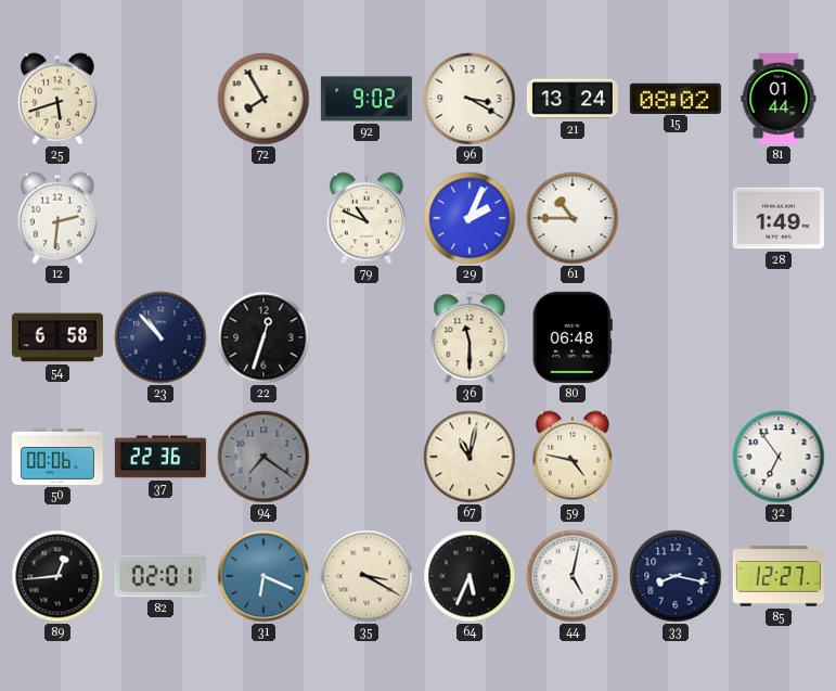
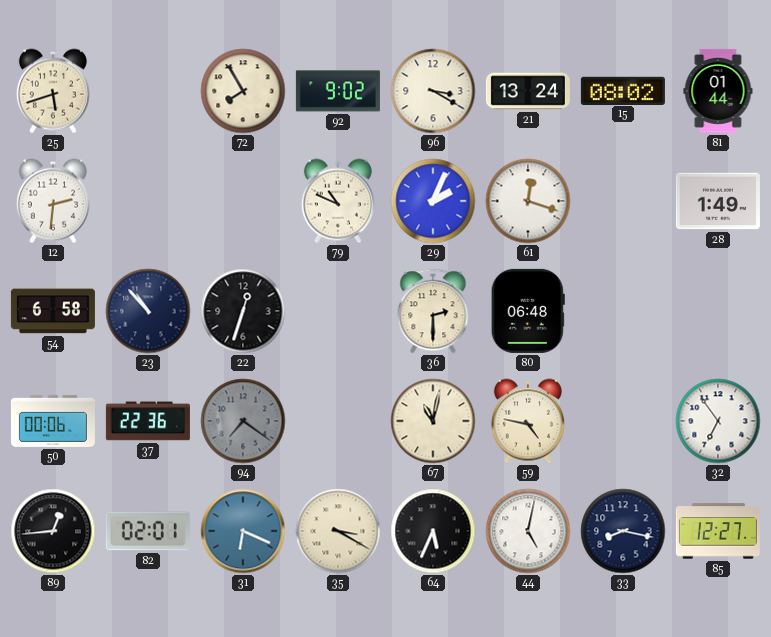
61: 10:45 -> 12:18
36: 11:30 -> 2:30
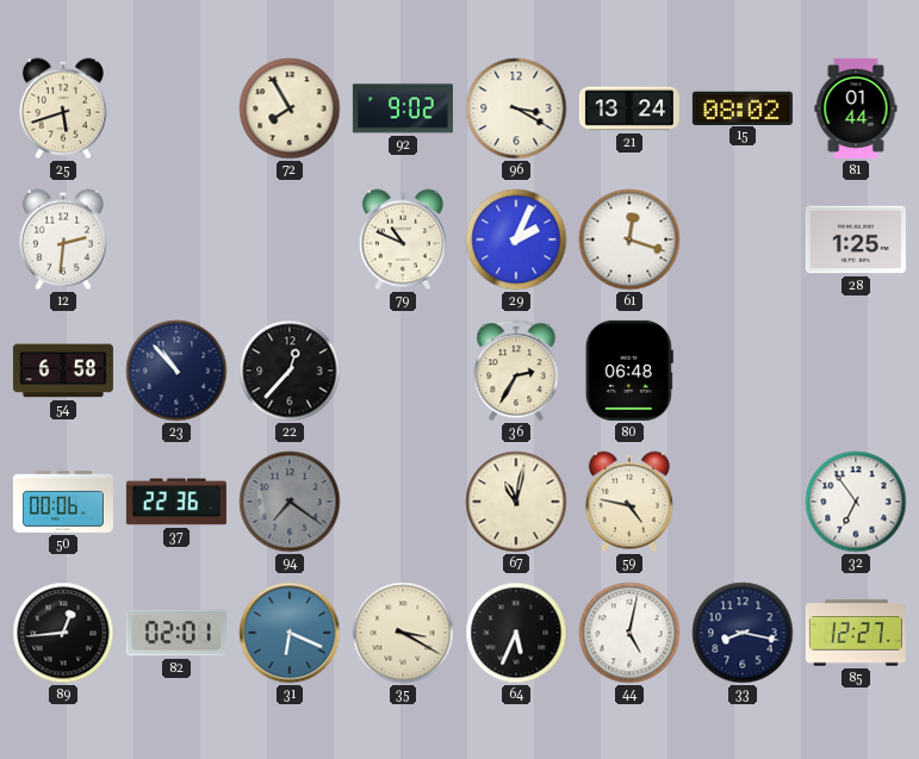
28: 1:49 -> 1:25
22: 12:33 -> 12:37
36: 2:30 -> 2:35
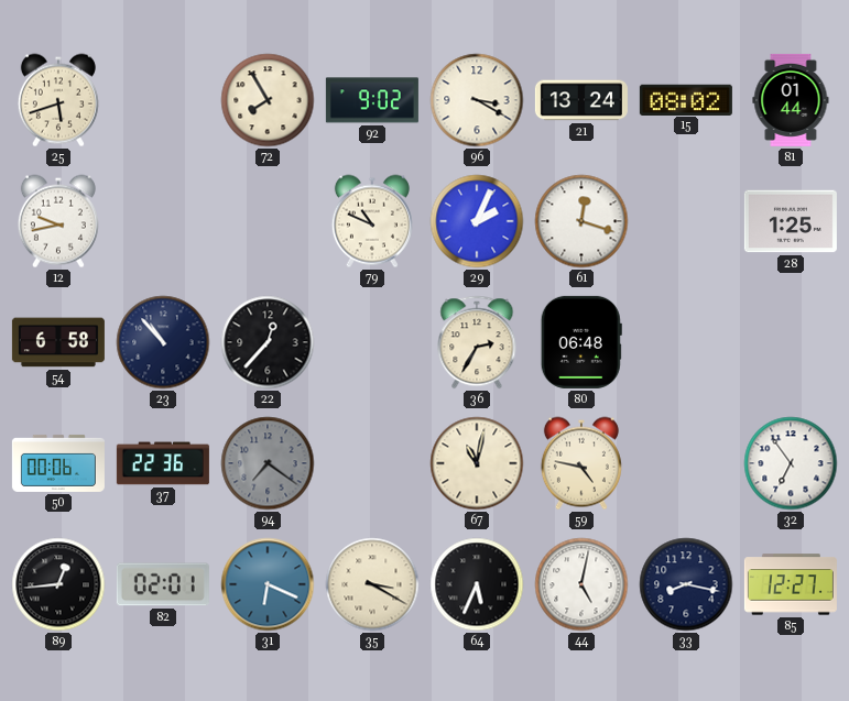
12: 2:31 -> 9:43
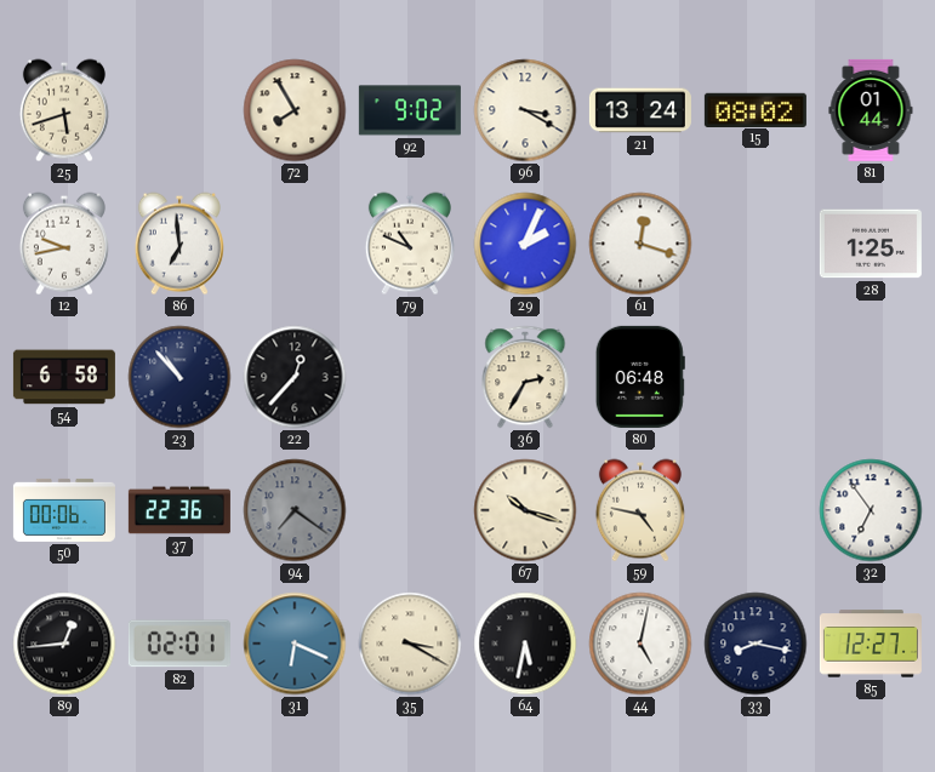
86: none -> 6:59
67: 11:02 -> 10:18
64: 5:34 -> 5:32
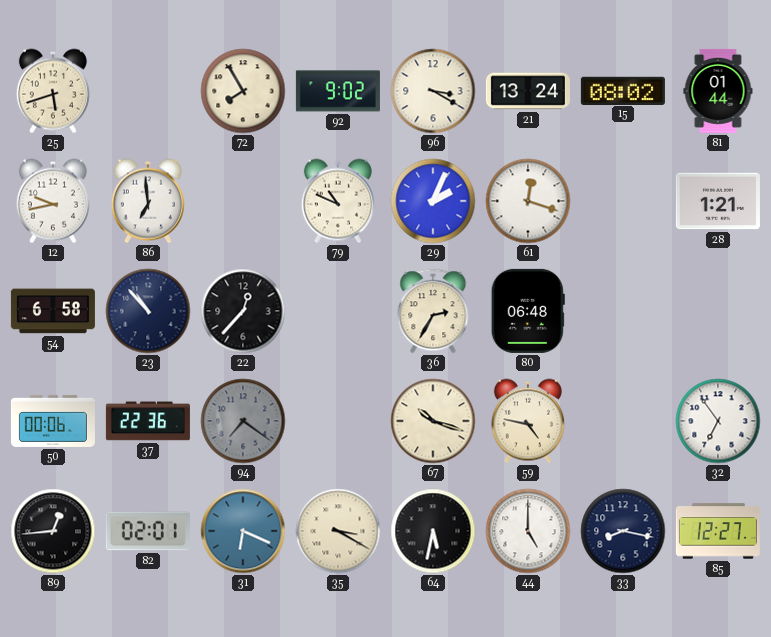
28: 1:25 -> 1:21
44: 5:02 -> 5:00
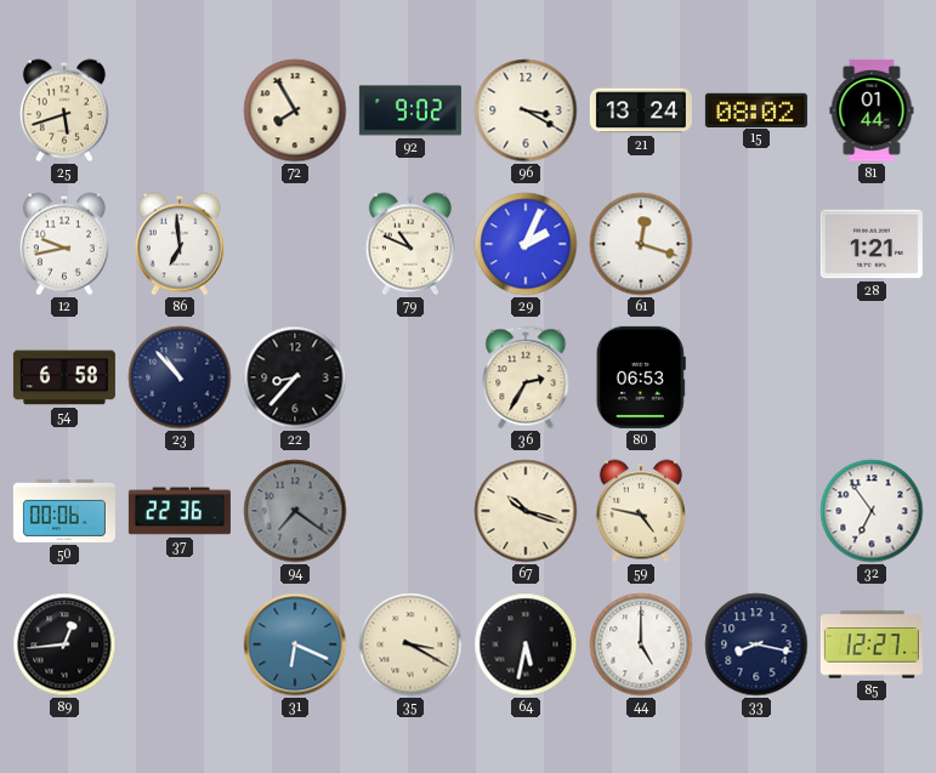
22: 12:37 -> 8:37
80: 06:48 -> 06:53
82: 02:01 -> none
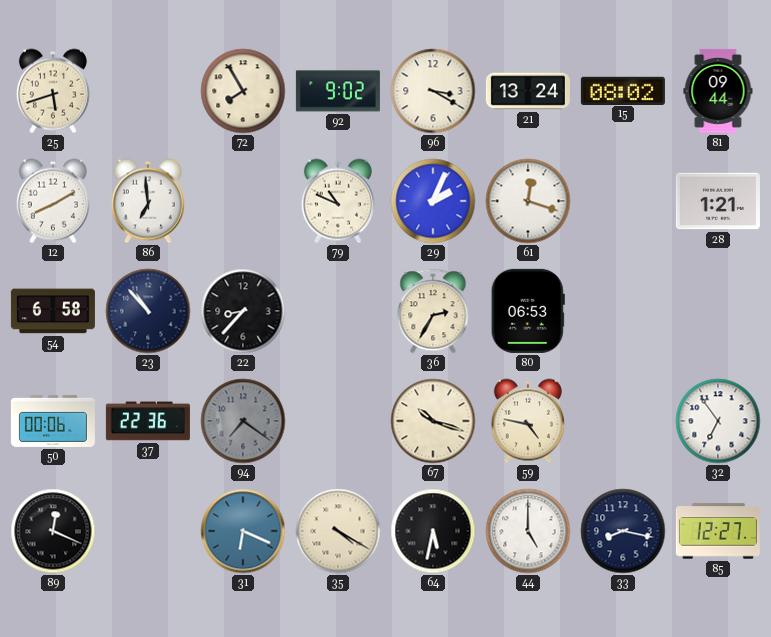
81: 01:44 -> 09:44
12: 9:43 -> 8:10
89: 12:44 -> 12:19
35: 3:20 -> 4:20
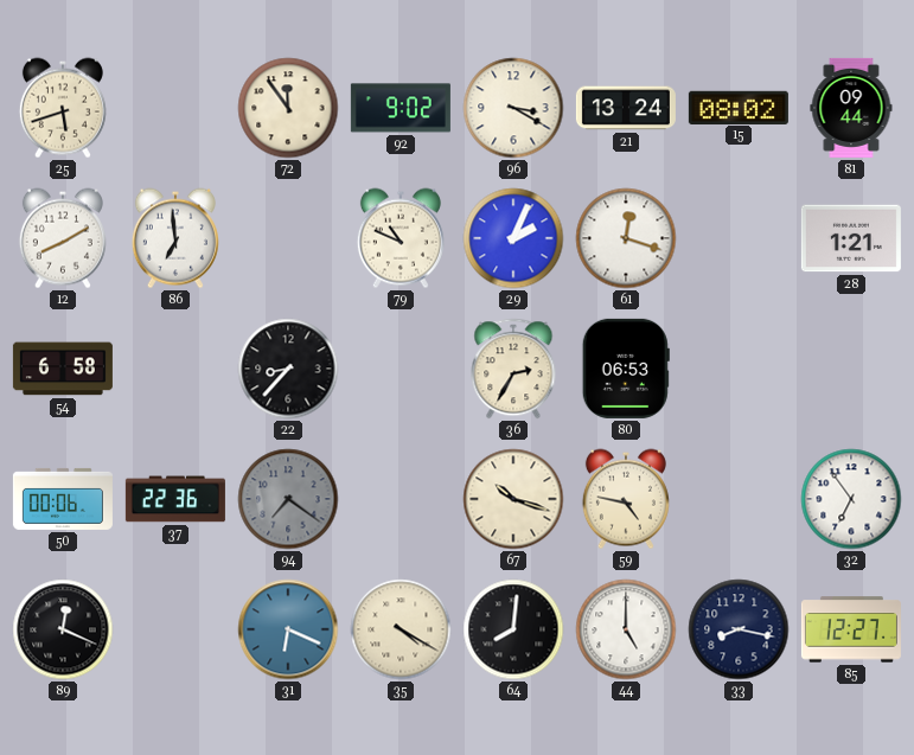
72: 7:55 -> 11:54
23: 10:53 -> none
64: 5:32 -> 8:01
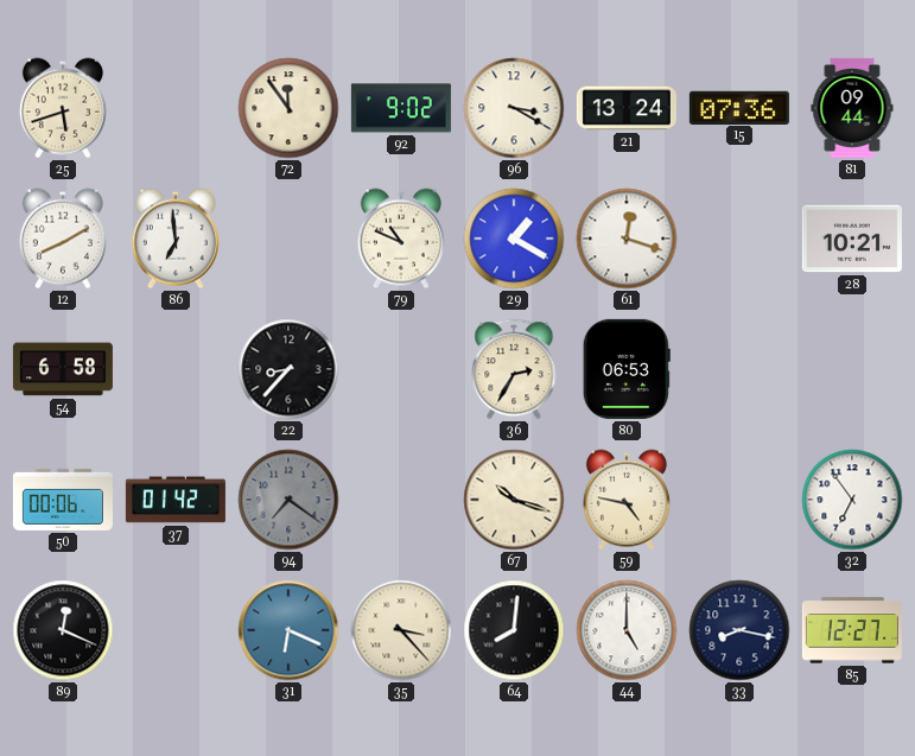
15: 08:02 -> 07:36
29: 2:04 -> 1:20
28: 1:21 -> 10:21
37: 22:36 -> 01:42
35: 4:20 -> 3:23
